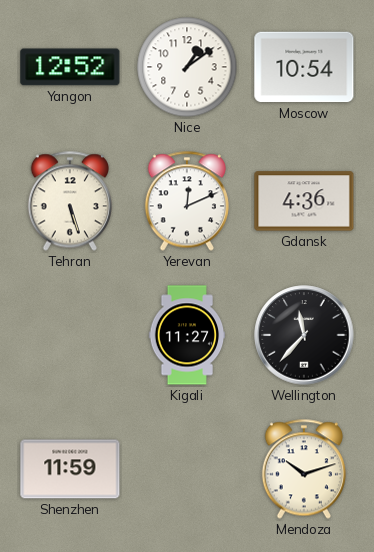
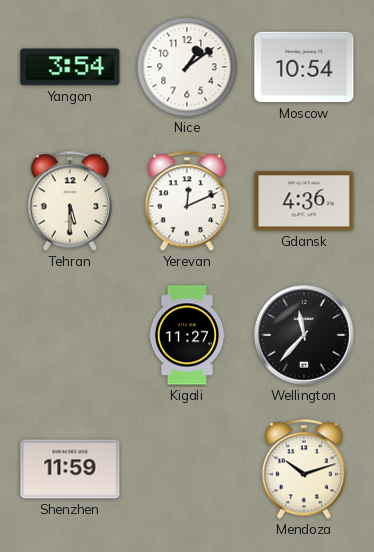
Yangon: 12:52 -> 3:54
Tehran: 5:27 -> 5:30
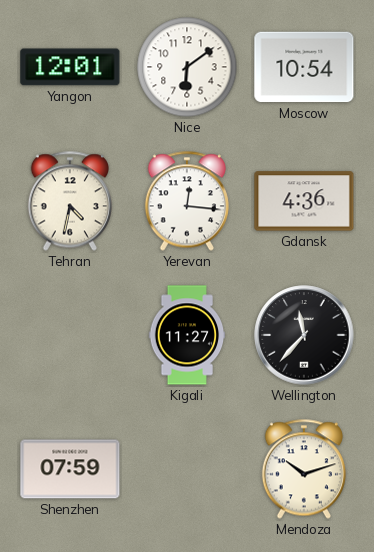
Yangon: 3:54 -> 12:01
Nice: 1:09 -> 6:09
Tehran: 5:30 -> 4:32
Yerevan: 12:11 -> 12:16
Shenzhen: 11:59 -> 07:59
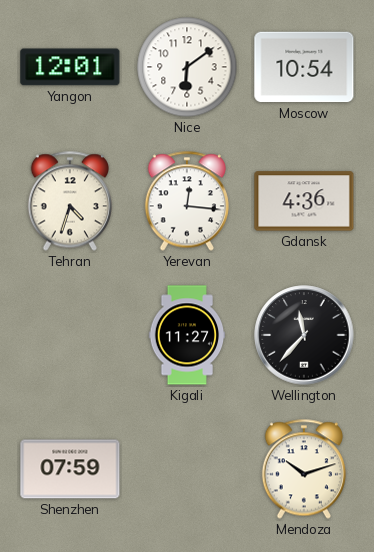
Tehran: 4:32 -> 4:33
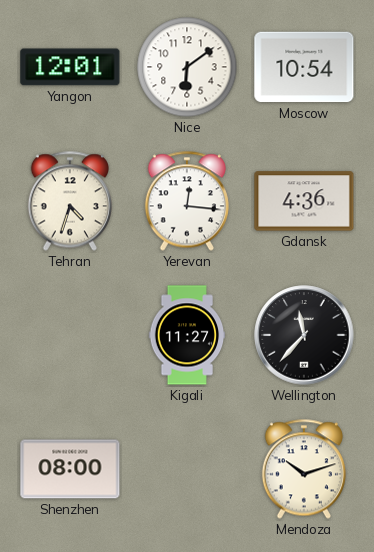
Shenzhen: 07:59 -> 08:00
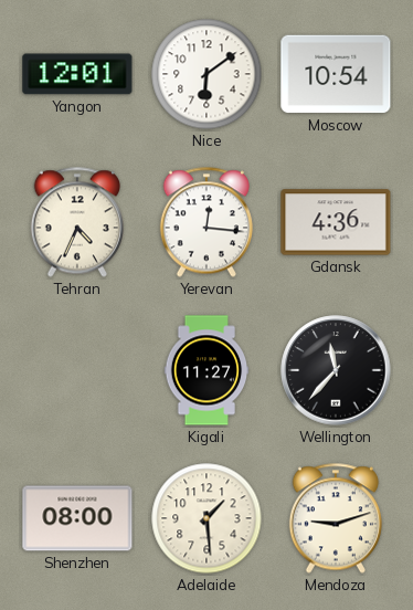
Tehran: 4:33 -> 4:34
Adelaide: none -> 1:29
Mendoza: 10:12 -> 9:12
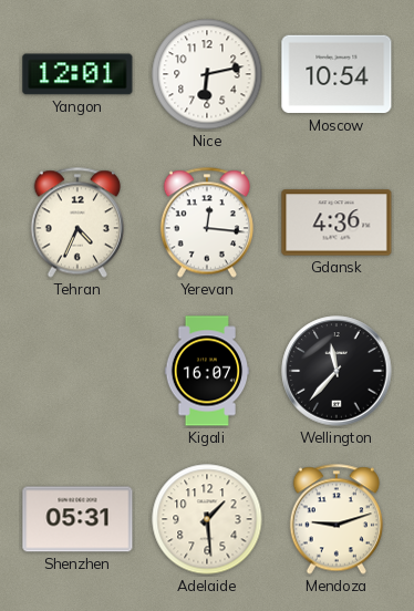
Nice: 6:09 -> 6:13
Kigali: 11:27 -> 16:07
Shenzhen: 08:00 -> 05:31
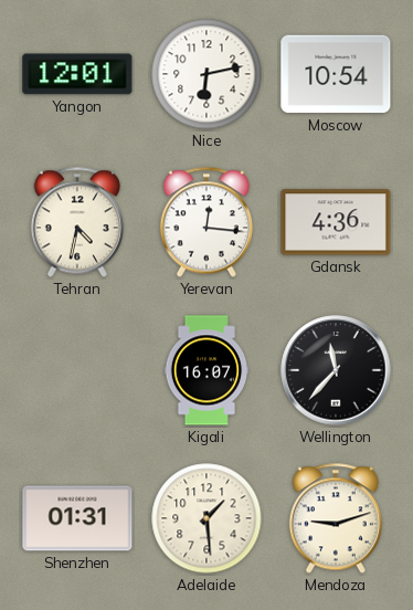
Tehran: 4:34 -> 4:32
Shenzhen: 05:31 -> 01:31
